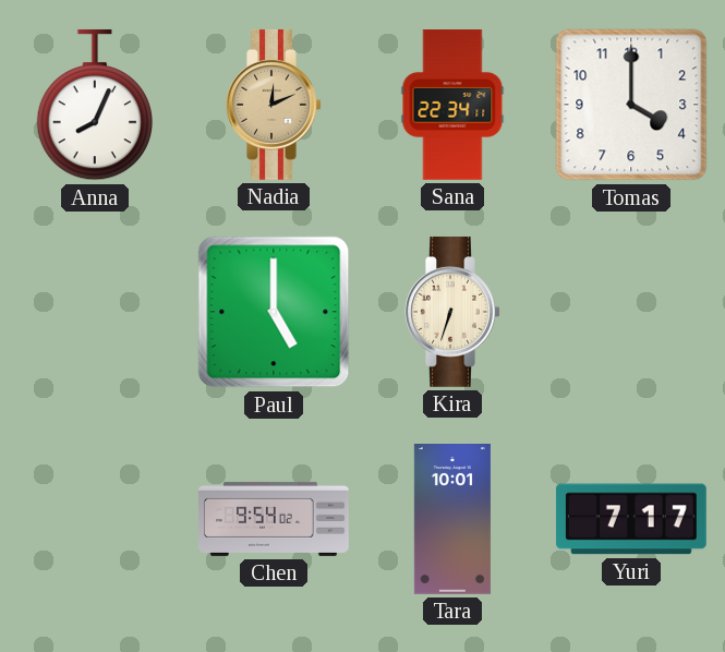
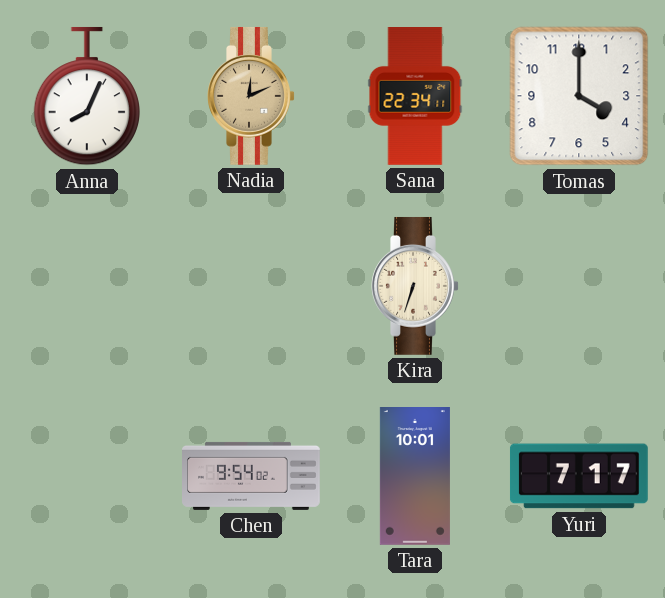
Paul: 5:00 -> none
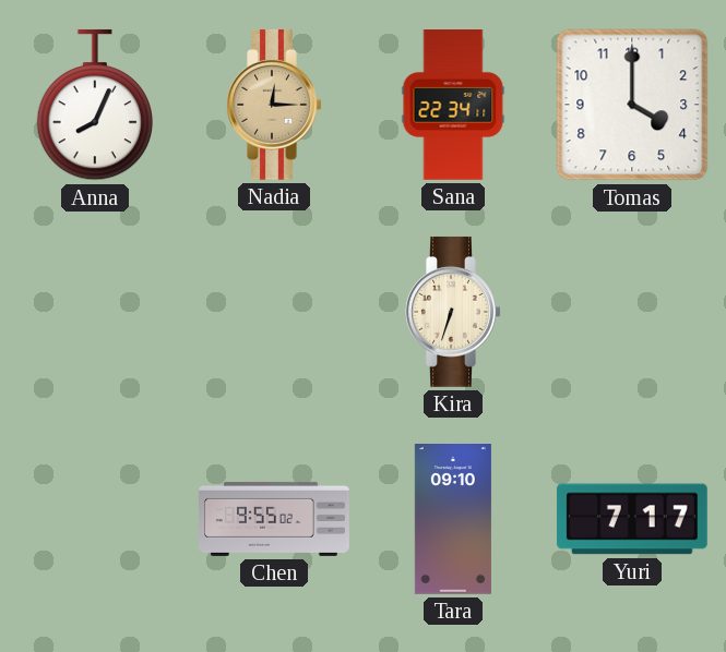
Nadia: 12:11 -> 12:15
Chen: 9:54 -> 9:55
Tara: 10:01 -> 09:10
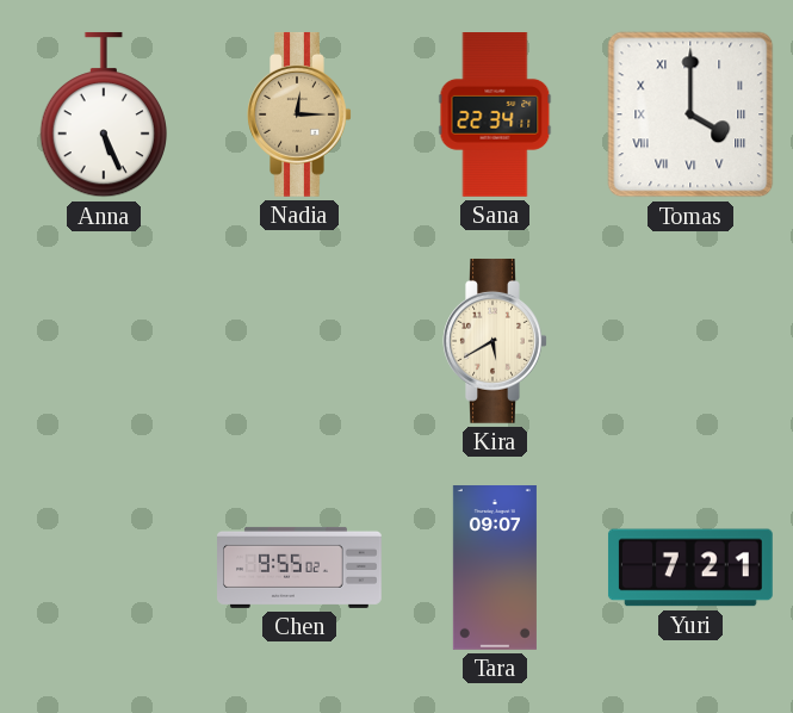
Anna: 8:04 -> 5:26
Tomas numerals: Arabic -> Roman
Kira: 6:33 -> 5:40
Tara: 09:10 -> 09:07
Yuri: 7:17 -> 7:21
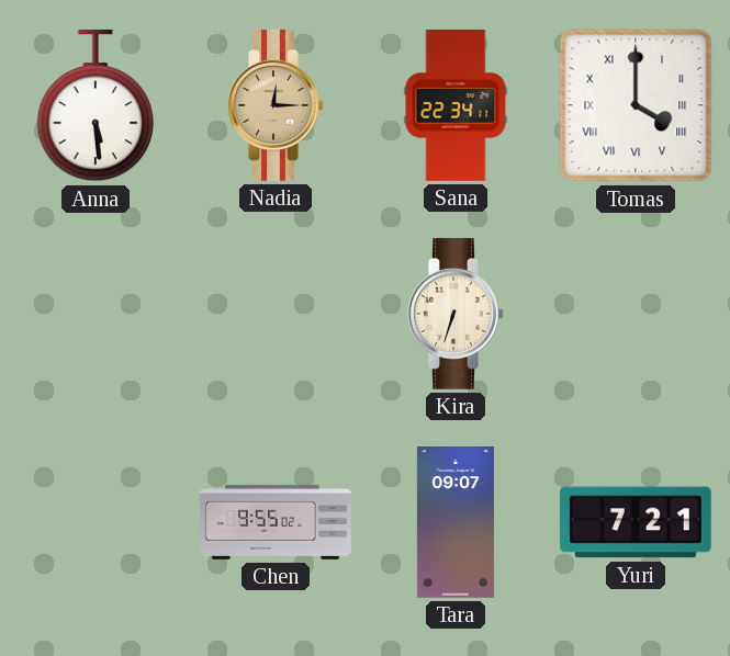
Anna: 5:26 -> 5:29
Kira: 5:40 -> 6:33
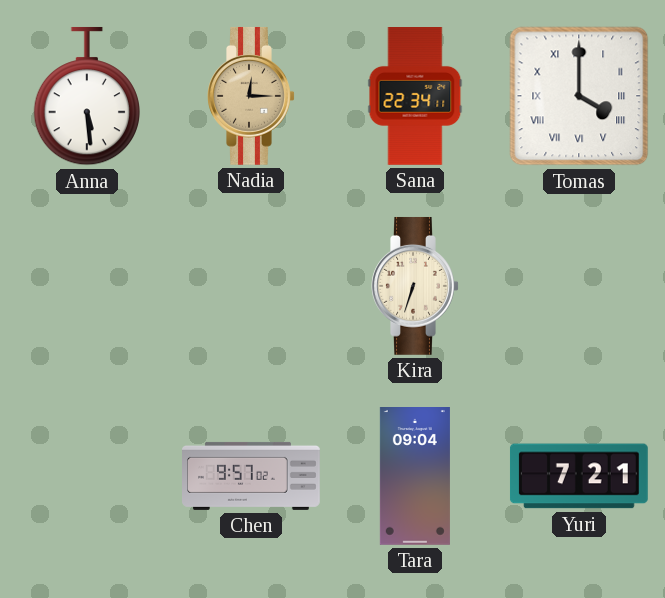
Chen: 9:55 -> 9:57
Tara: 09:07 -> 09:04
